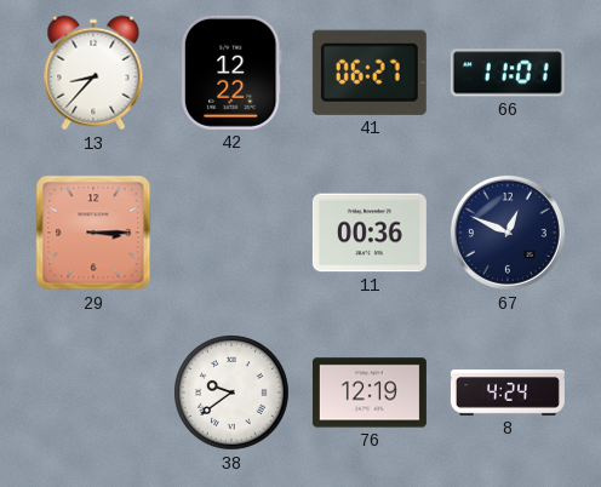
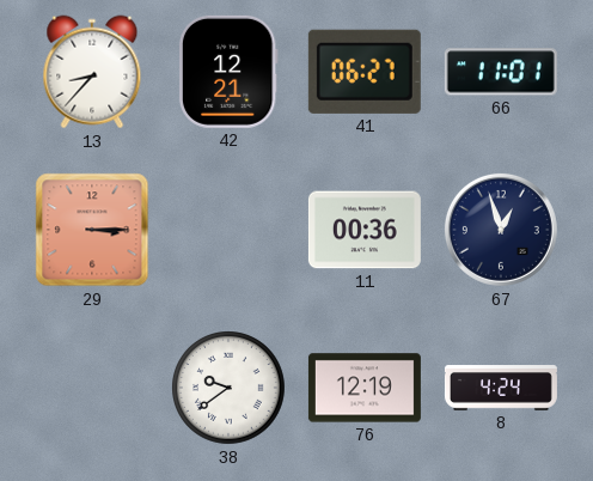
42: 12:22 -> 12:21
67: 12:49 -> 12:57
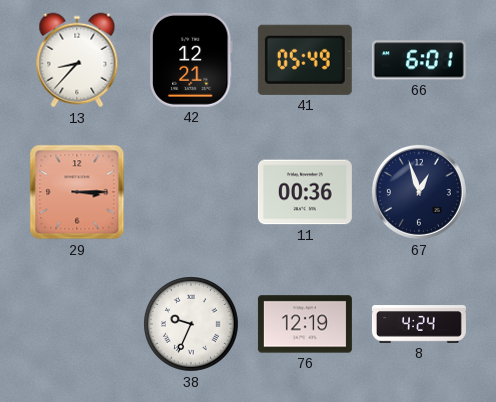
41: 06:27 -> 05:49
66: 11:01 -> 6:01
38: 9:39 -> 9:34
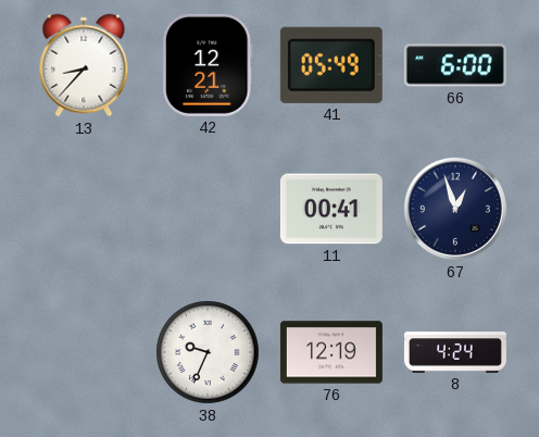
66: 6:01 -> 6:00
29: 3:15 -> none
11: 00:36 -> 00:41
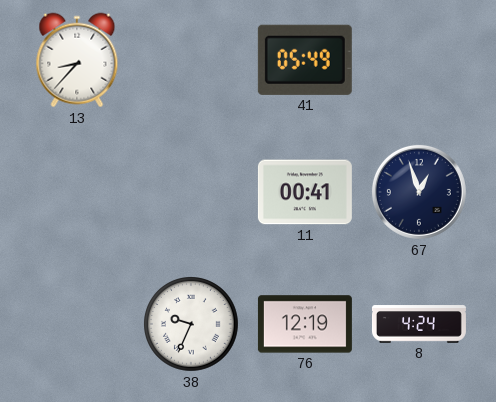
42: 12:21 -> none
66: 6:00 -> none
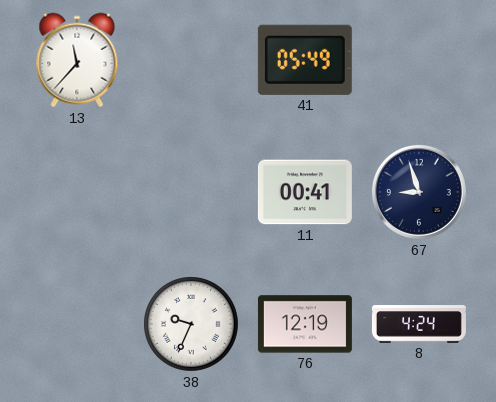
13: 8:37 -> 11:37
67: 12:57 -> 8:57
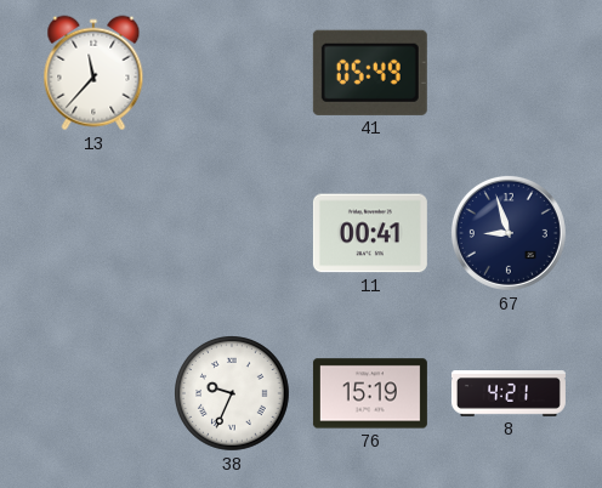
76: 12:19 -> 15:19
8: 4:24 -> 4:21
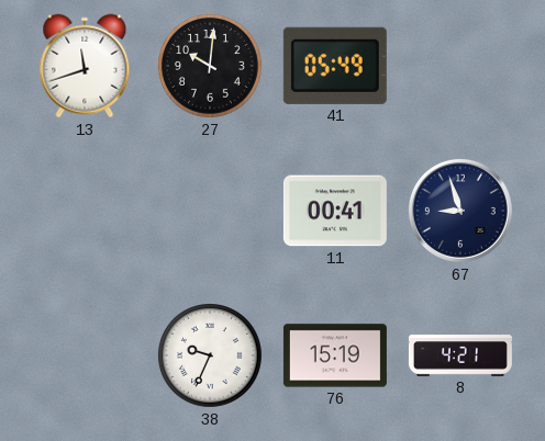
13: 11:37 -> 11:42
27: none -> 10:01
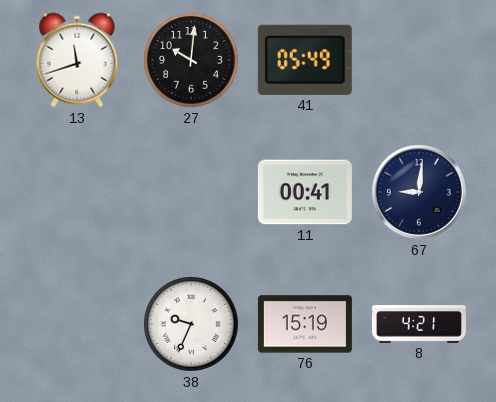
67: 8:57 -> 9:01
